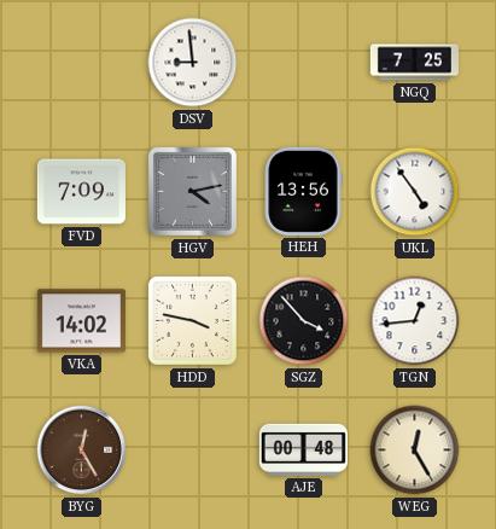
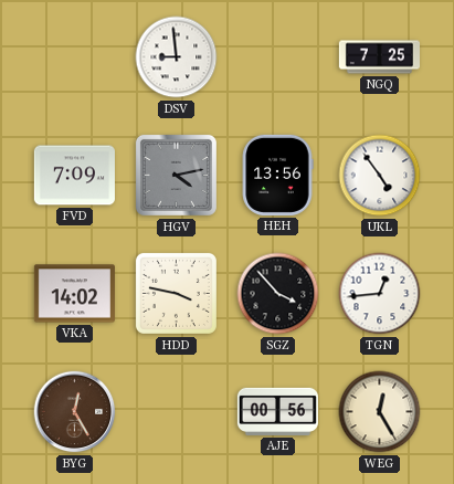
AJE: 00:48 -> 00:56
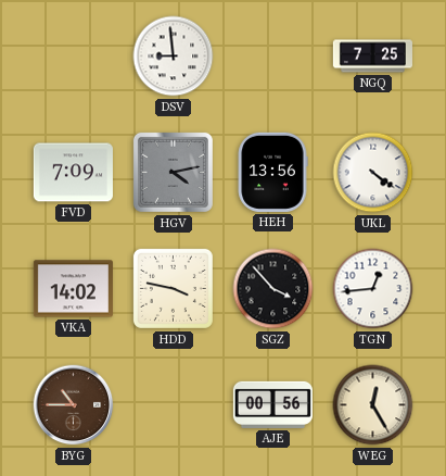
UKL: 4:54 -> 4:21
BYG: 12:25 -> 10:45
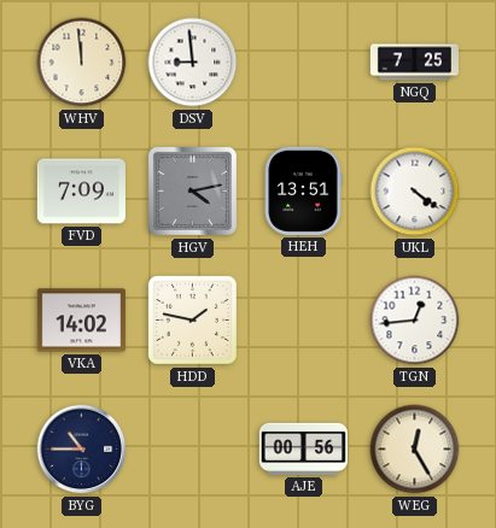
WHV: none -> 11:59
HEH: 13:56 -> 13:51
HDD: 3:47 -> 1:47
SGZ: 3:53 -> none
BYG dial: brown -> navy
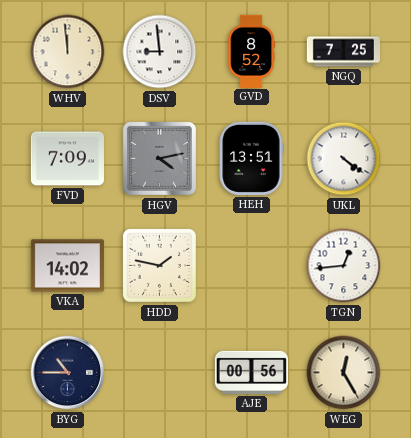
GVD: none -> 8:52
